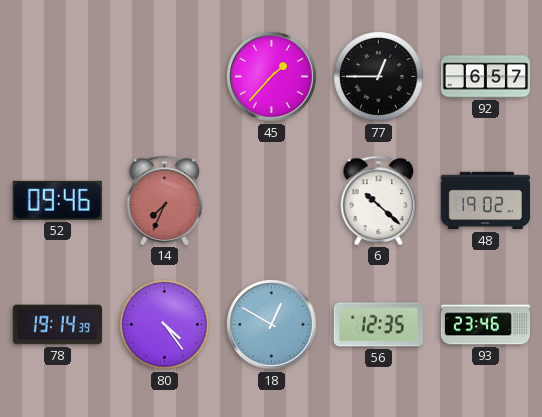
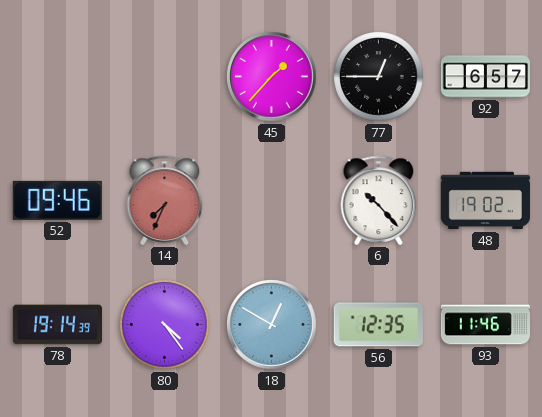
6: 10:22 -> 10:23
93: 23:46 -> 11:46
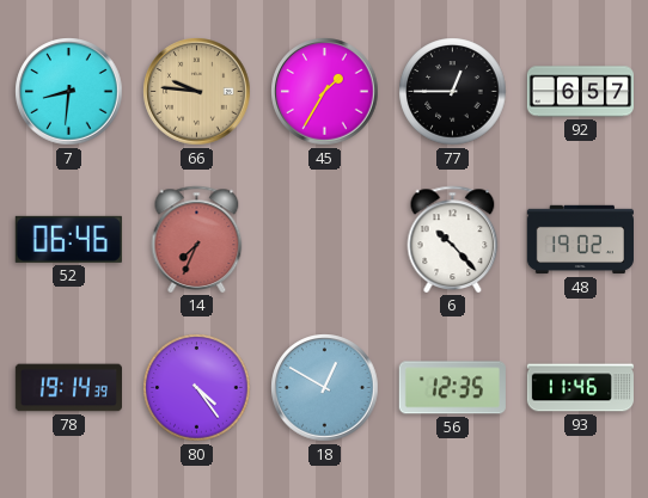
7: none -> 8:31
66: none -> 9:46
45: 1:37 -> 1:35
52: 09:46 -> 06:46
